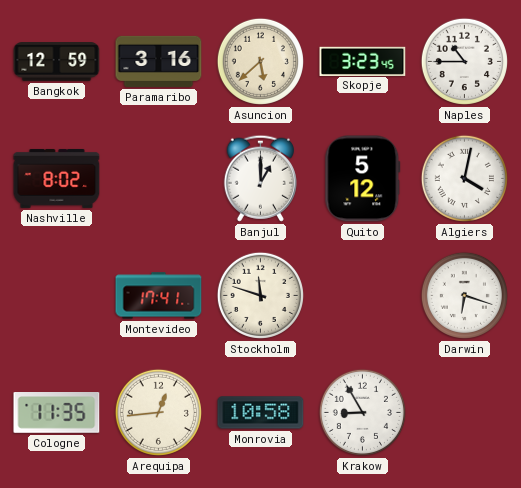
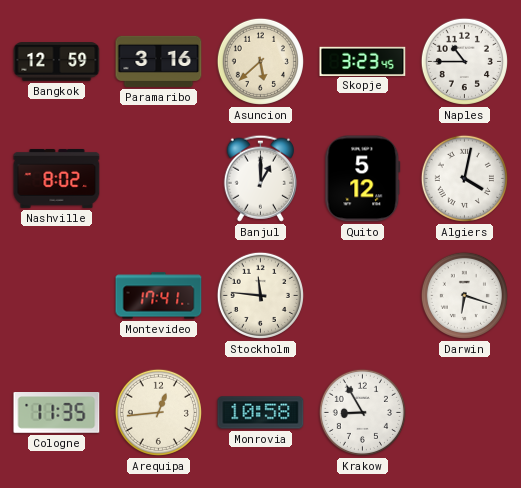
Stockholm: 11:48 -> 11:46
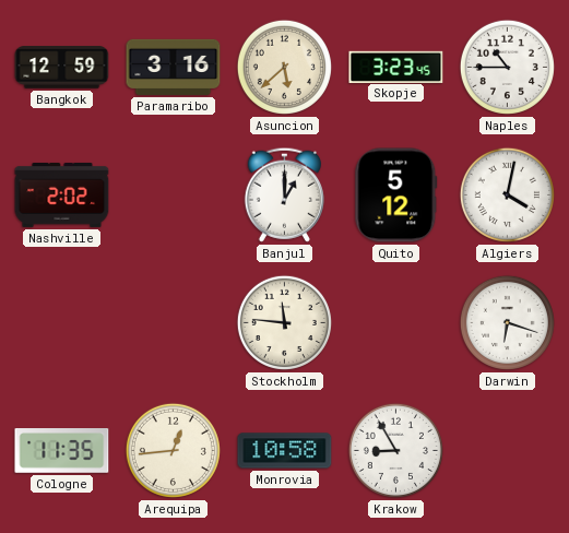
Nashville: 8:02 -> 2:02
Montevideo: 17:41 -> none
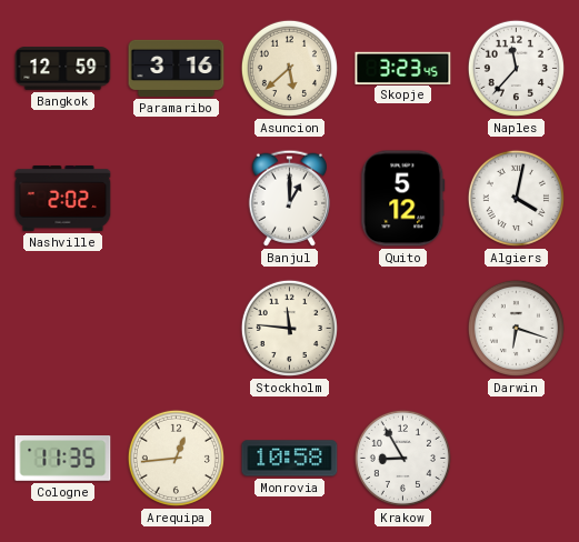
Naples: 10:45 -> 11:37
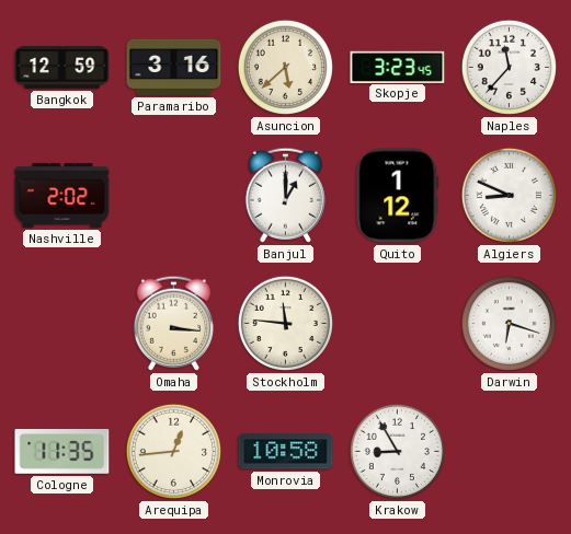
Quito: 5:12 -> 1:12
Algiers: 4:02 -> 8:49
Omaha: none -> 3:16
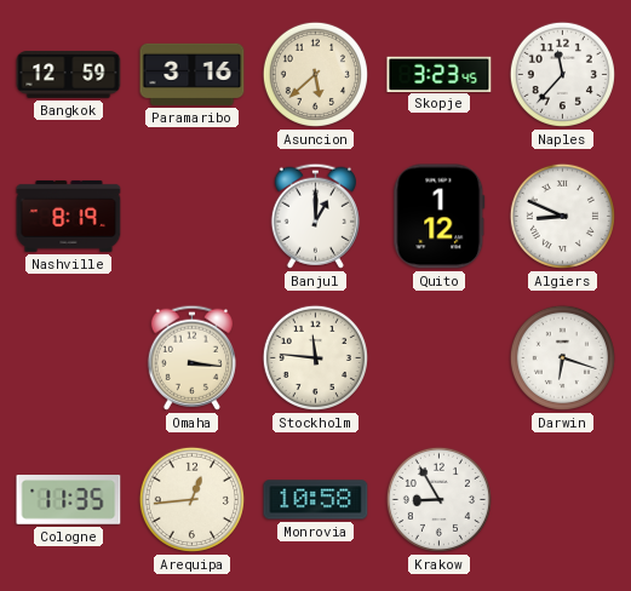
Nashville: 2:02 -> 8:19
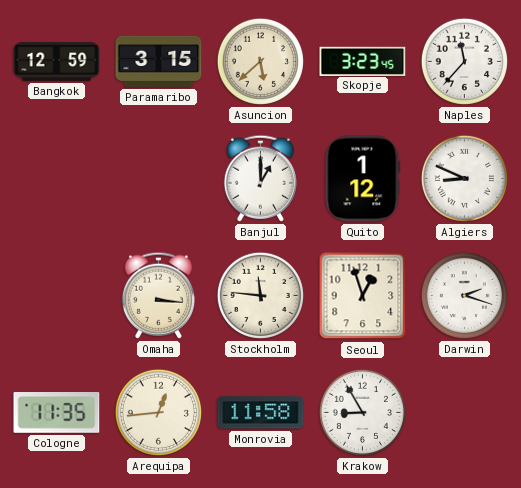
Paramaribo: 3:16 -> 3:15
Nashville: 8:19 -> none
Seoul: none -> 12:57
Darwin: 6:18 -> 2:18
Monrovia: 10:58 -> 11:58
